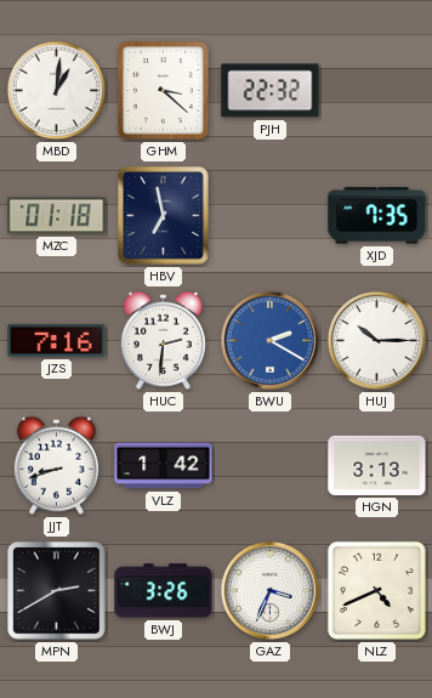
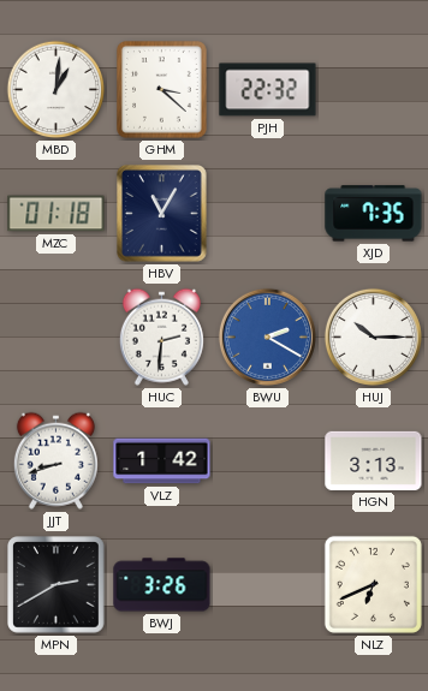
HBV: 6:58 -> 11:05
JZS: 7:16 -> none
GAZ: 3:34 -> none
NLZ: 4:41 -> 6:41
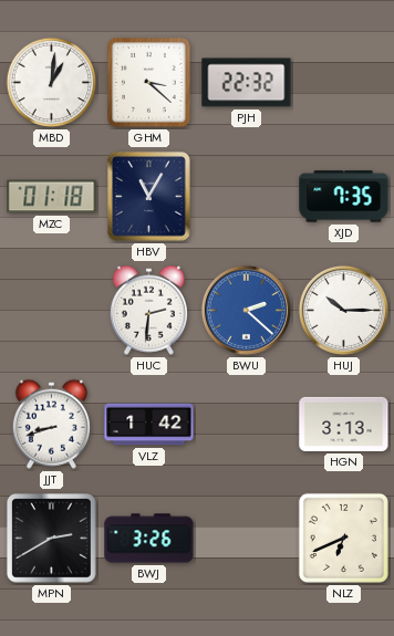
BWU: 2:20 -> 2:22
